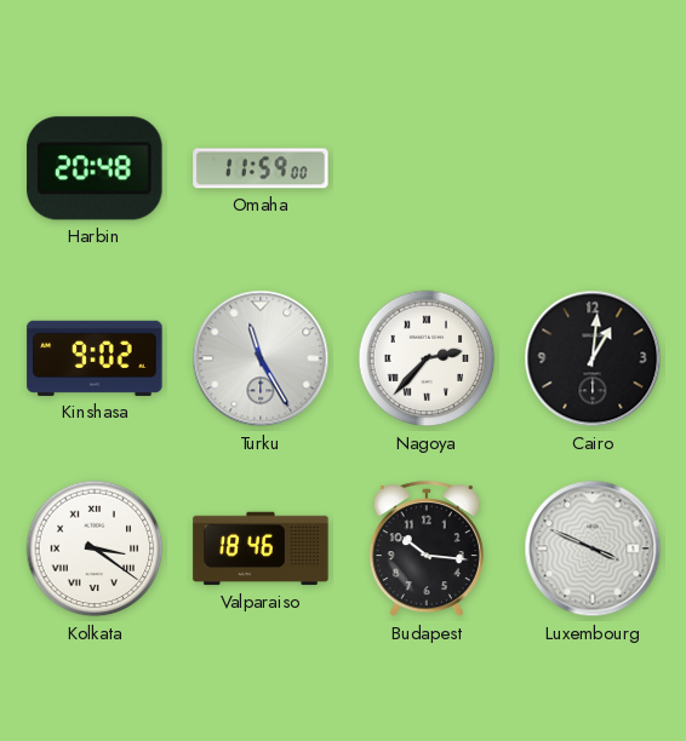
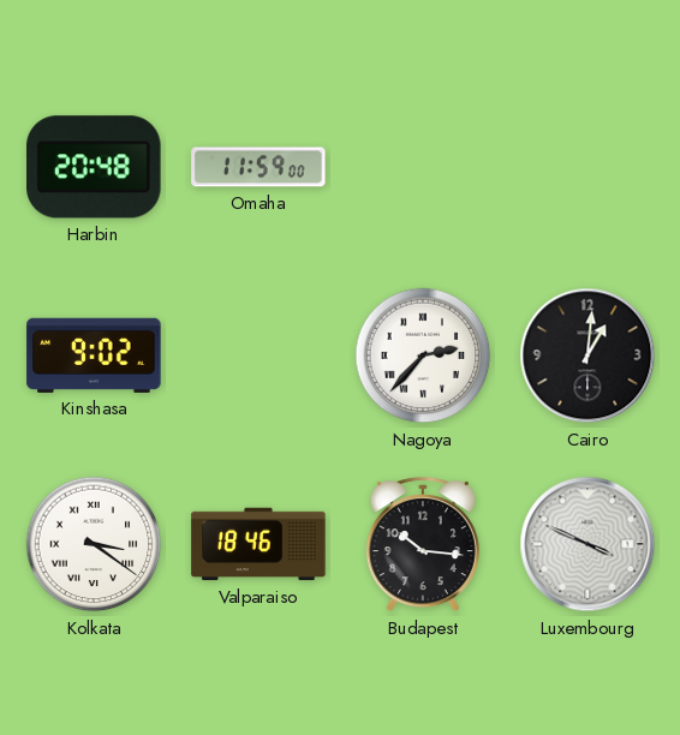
Turku: 11:25 -> none
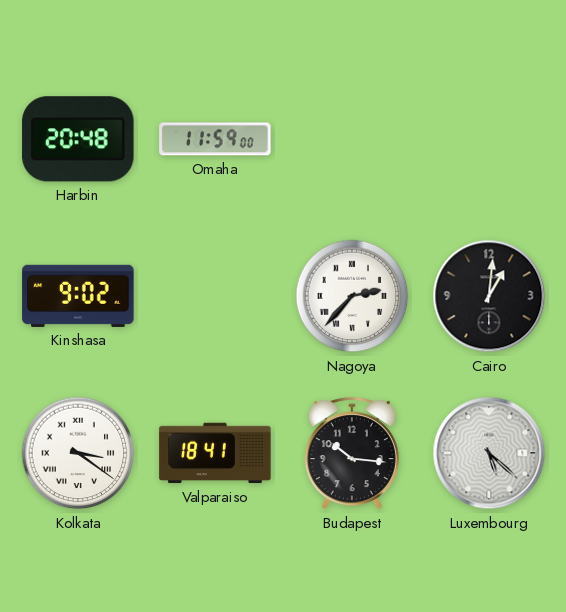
Valparaiso: 18:46 -> 18:41
Luxembourg: 3:49 -> 5:22
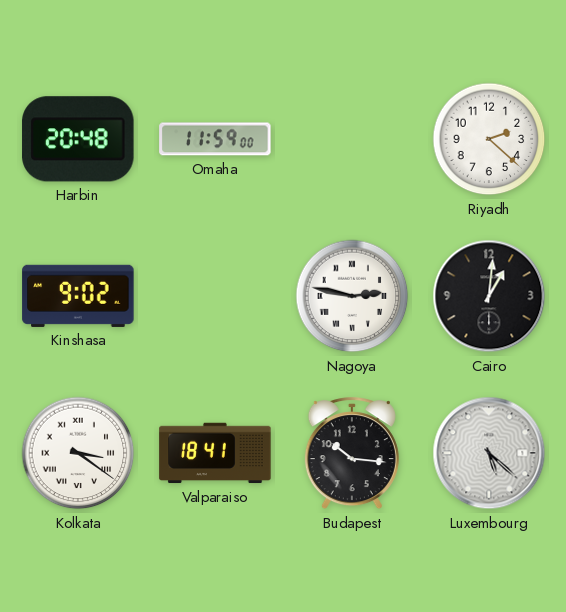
Riyadh: none -> 2:22
Nagoya: 2:37 -> 2:47
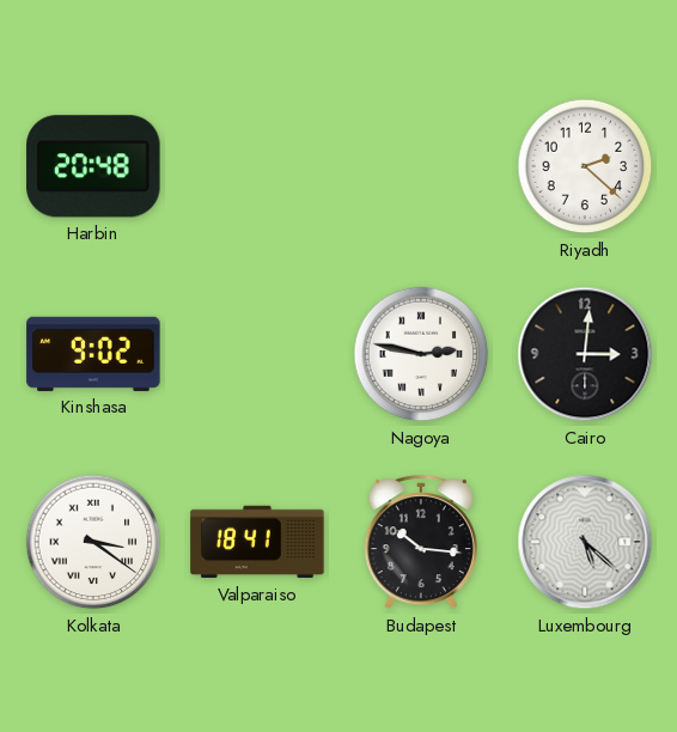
Omaha: 11:59 -> none
Cairo: 1:01 -> 3:01
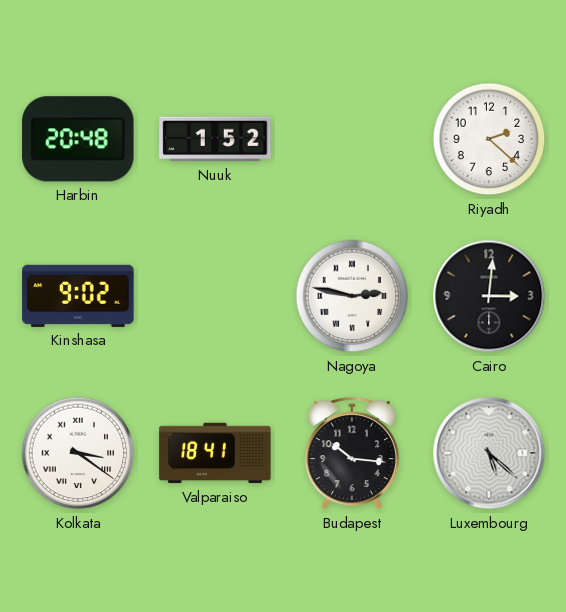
Nuuk: none -> 1:52
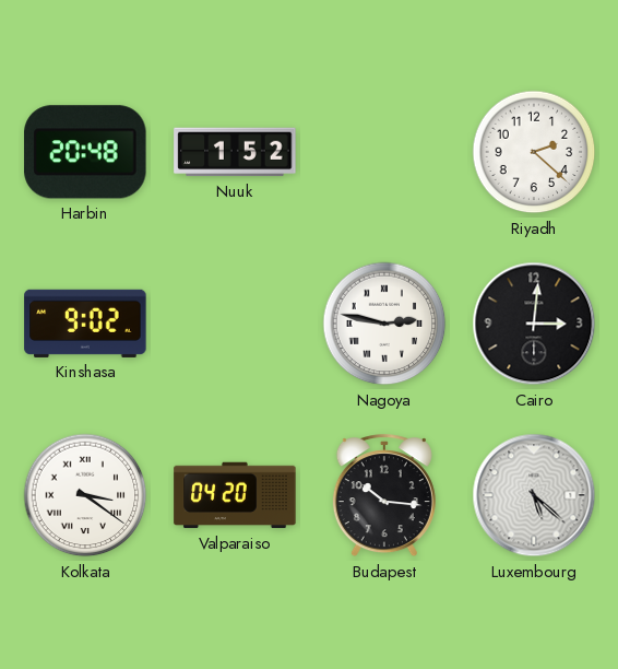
Valparaiso: 18:41 -> 04:20
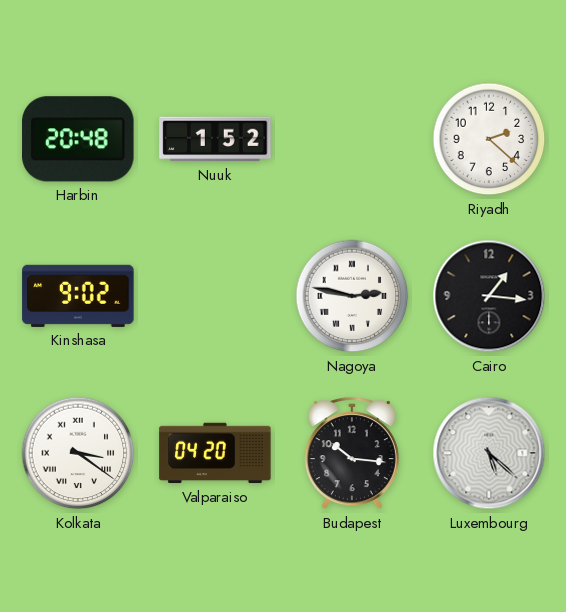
Cairo: 3:01 -> 1:16
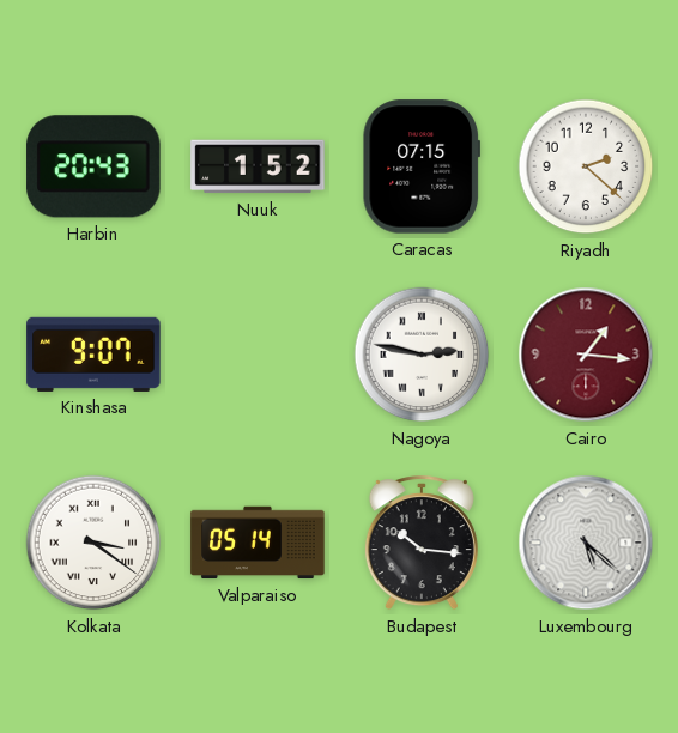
Harbin: 20:48 -> 20:43
Caracas: none -> 07:15
Kinshasa: 9:02 -> 9:07
Cairo dial: black -> burgundy
Valparaiso: 04:20 -> 05:14
